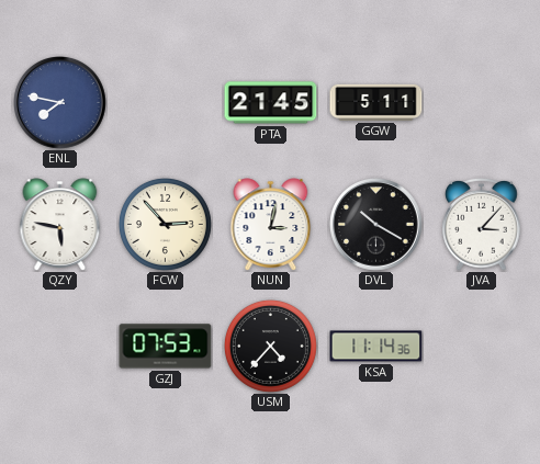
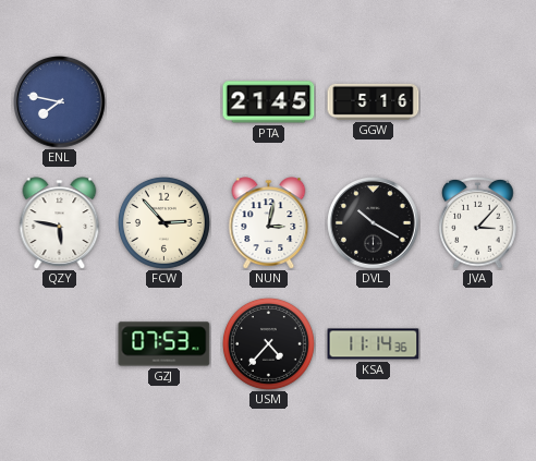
GGW: 5:11 -> 5:16
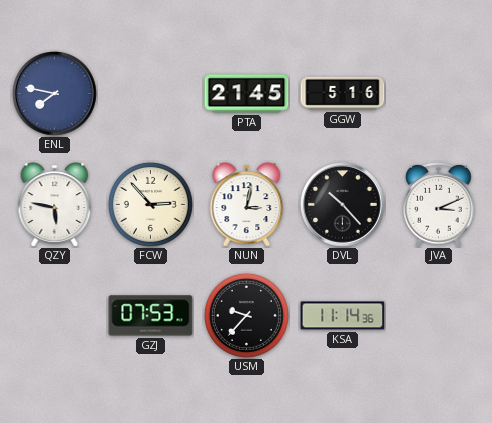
DVL: 10:20 -> 10:23
JVA: 3:07 -> 3:11
USM: 4:37 -> 9:37
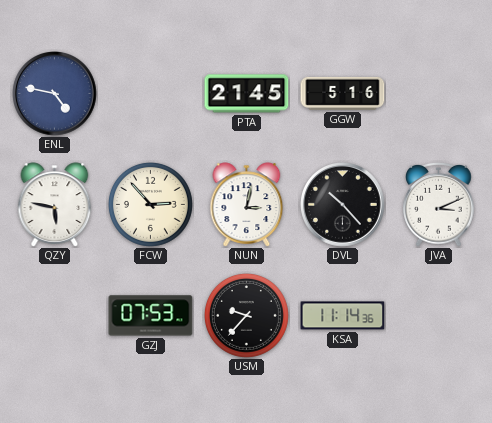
ENL: 7:47 -> 4:47
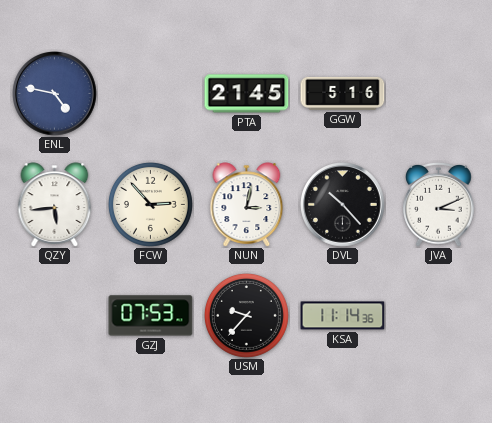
QZY: 5:47 -> 5:44
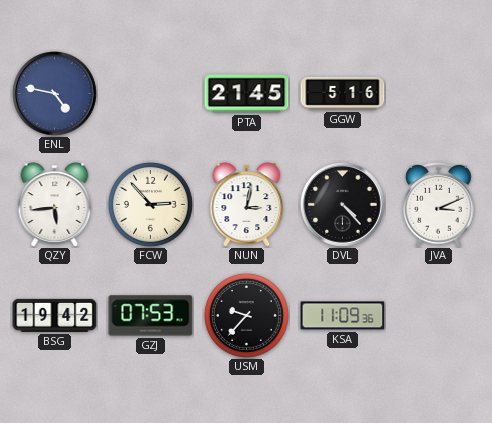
DVL: 10:23 -> 4:23
BSG: none -> 19:42
KSA: 11:14 -> 11:09
